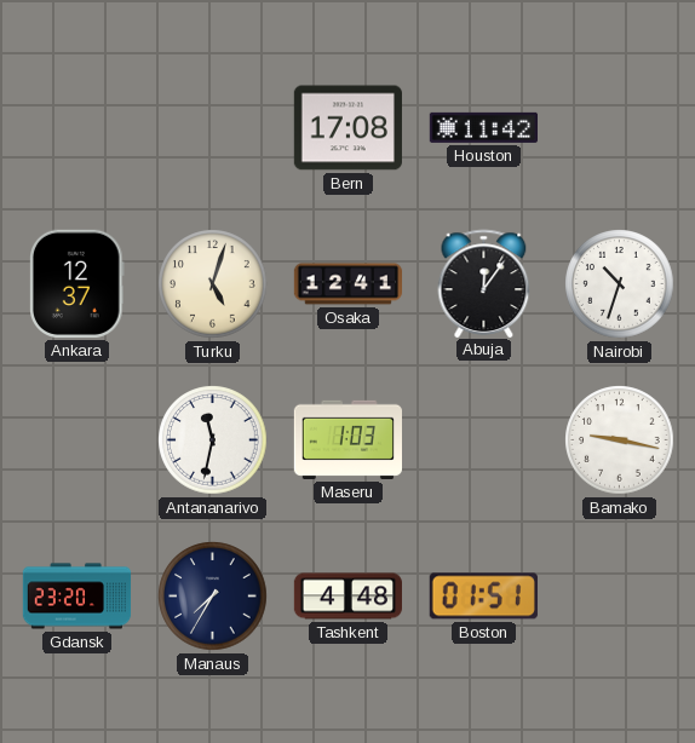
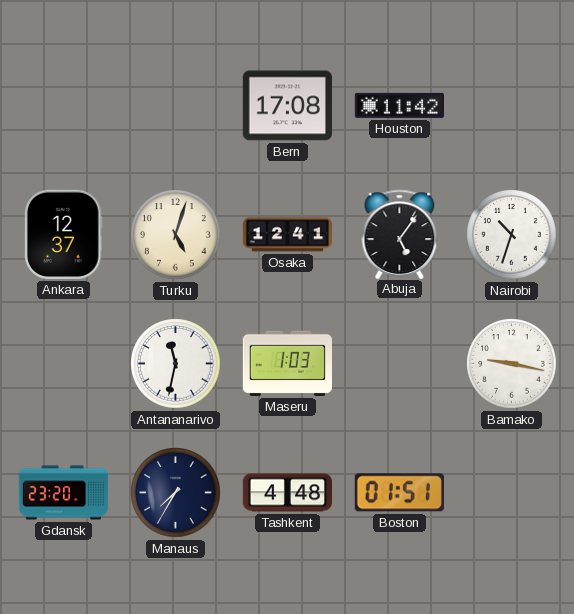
Abuja: 12:06 -> 5:06
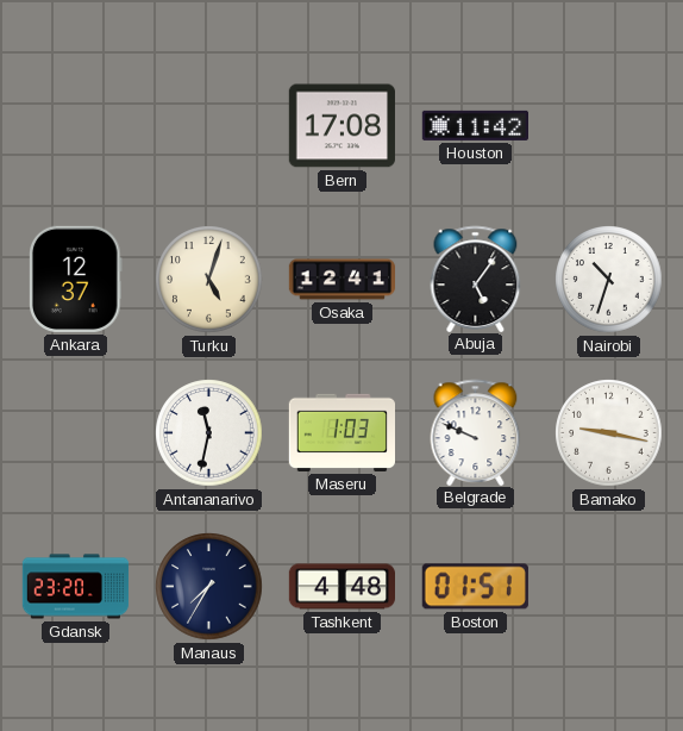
Belgrade: none -> 9:49
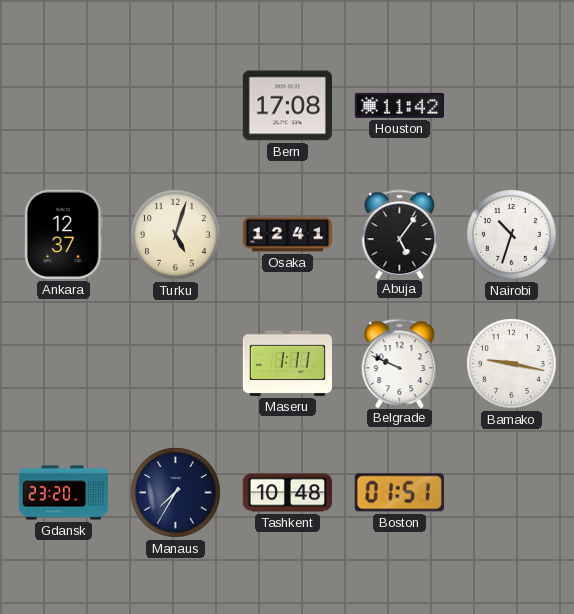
Antananarivo: 11:32 -> none
Maseru: 1:03 -> 1:11
Tashkent: 4:48 -> 10:48
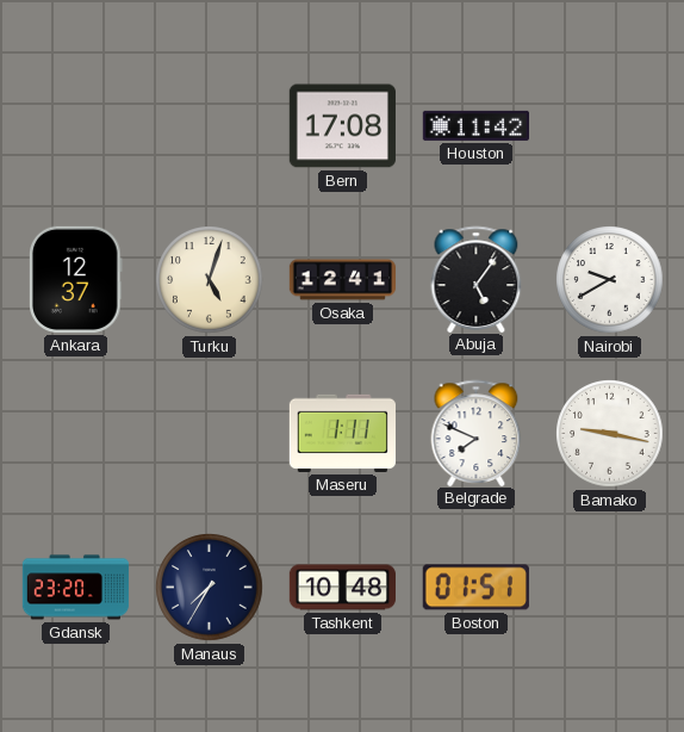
Nairobi: 10:33 -> 9:40
Belgrade: 9:49 -> 7:49
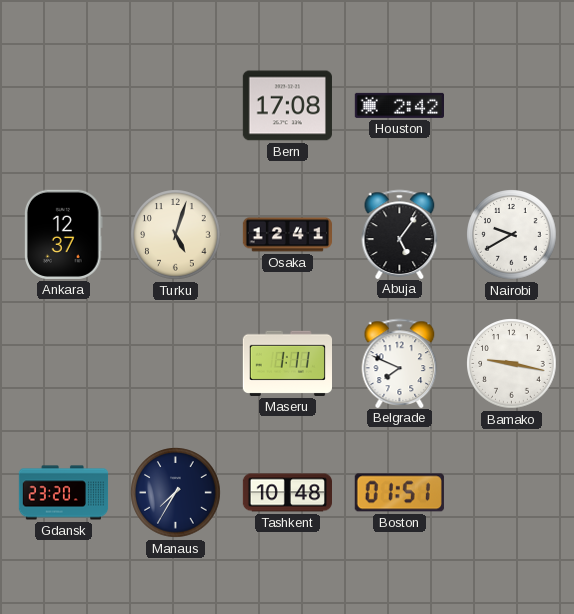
Houston: 11:42 -> 2:42
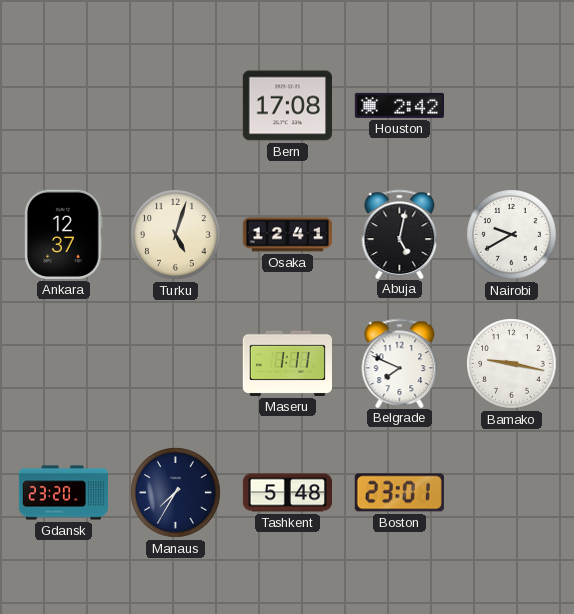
Abuja: 5:06 -> 5:02
Tashkent: 10:48 -> 5:48
Boston: 01:51 -> 23:01
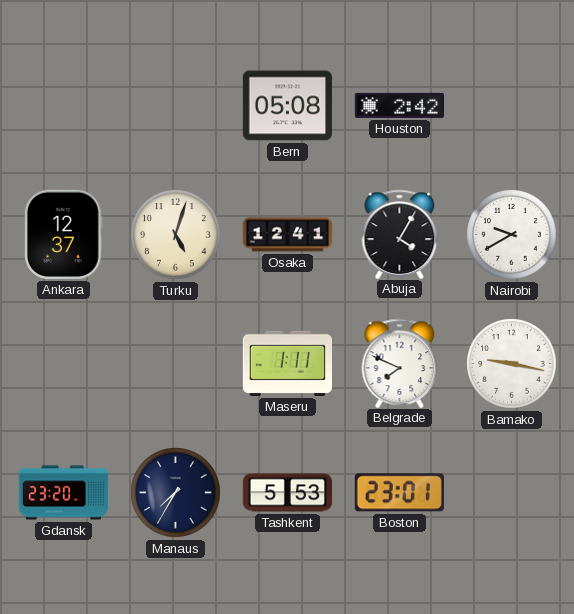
Bern: 17:08 -> 05:08
Abuja: 5:02 -> 4:05
Tashkent: 5:48 -> 5:53
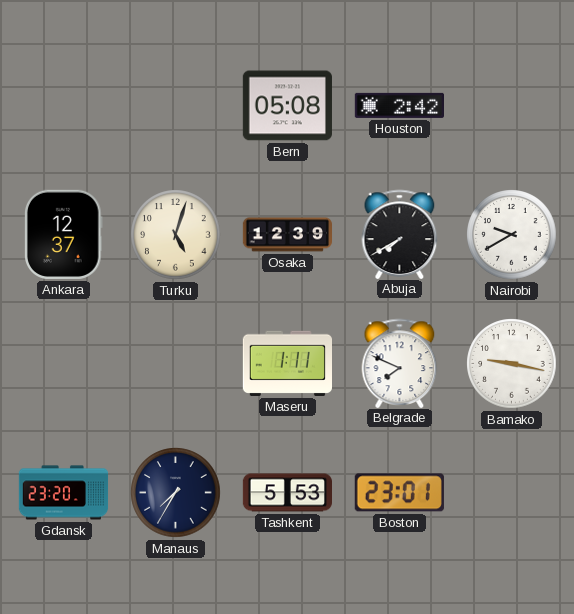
Osaka: 12:41 -> 12:39
Abuja: 4:05 -> 7:40
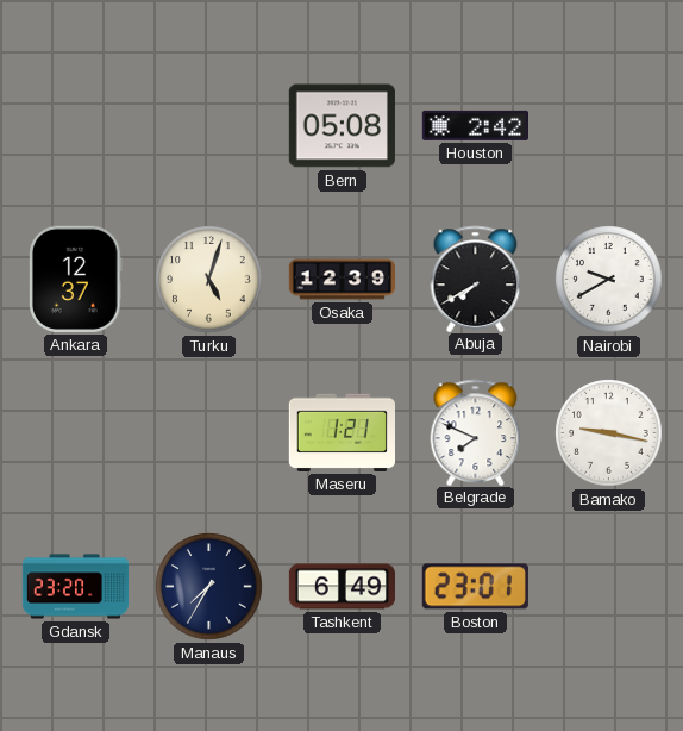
Maseru: 1:11 -> 1:21
Tashkent: 5:53 -> 6:49
